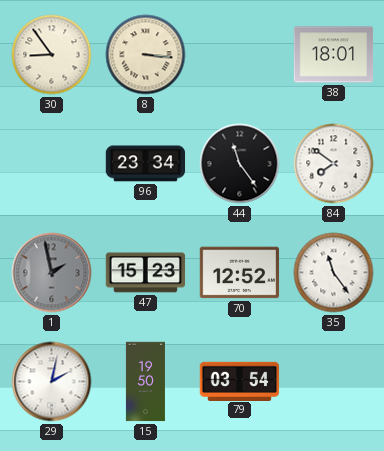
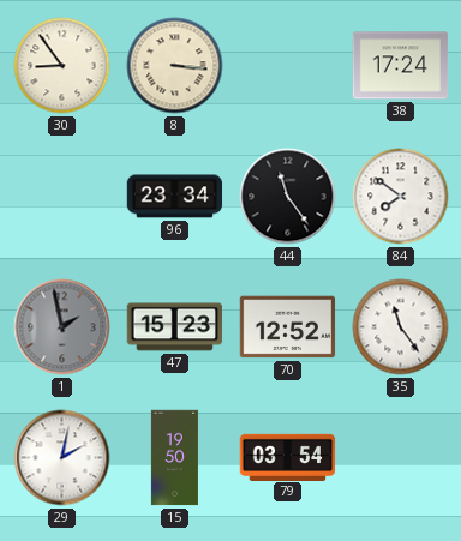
38: 18:01 -> 17:24
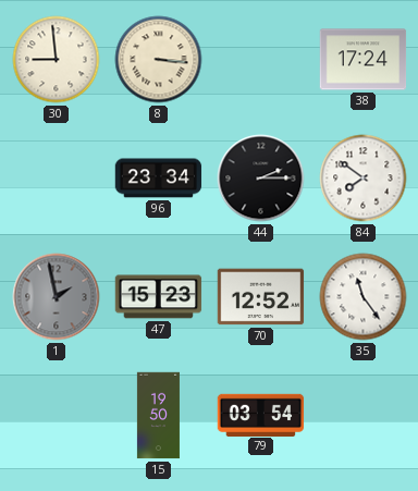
30: 8:54 -> 8:59
44: 11:24 -> 2:15
29: 2:02 -> none
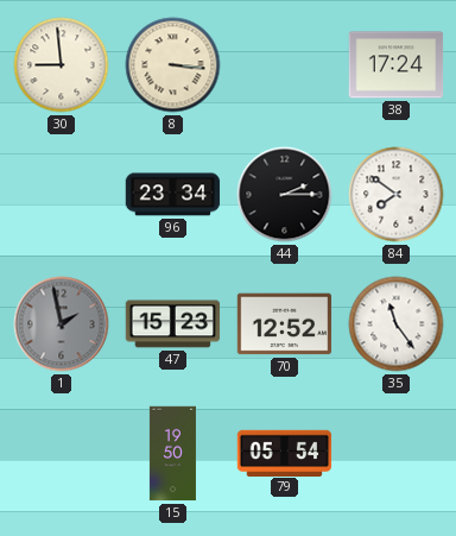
79: 03:54 -> 05:54
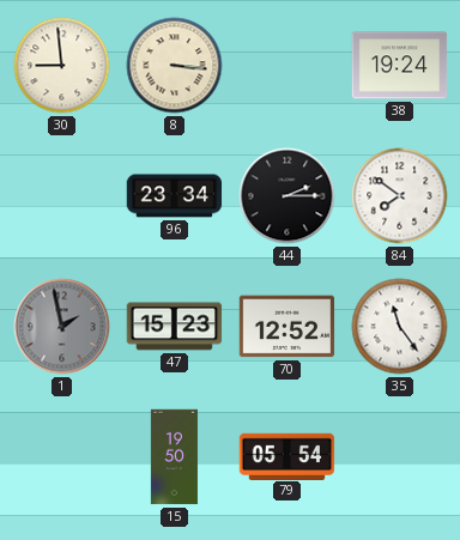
38: 17:24 -> 19:24
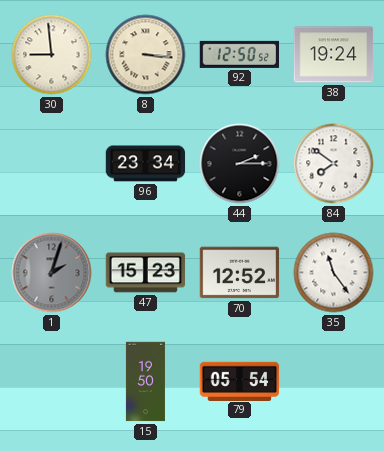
92: none -> 12:50
1: 1:58 -> 2:03
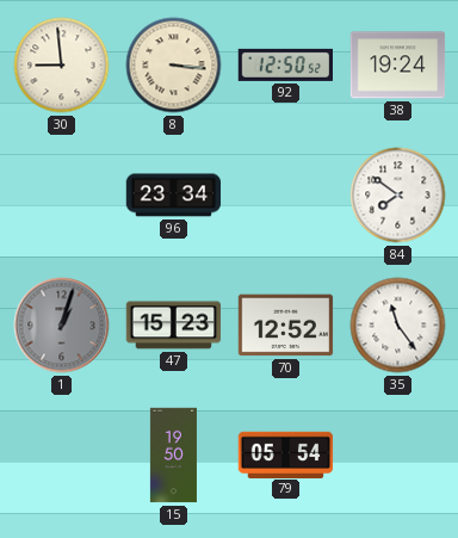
44: 2:15 -> none
1: 2:03 -> 1:03
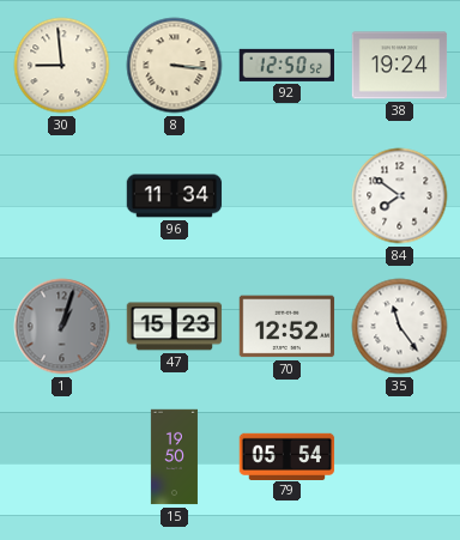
96: 23:34 -> 11:34
